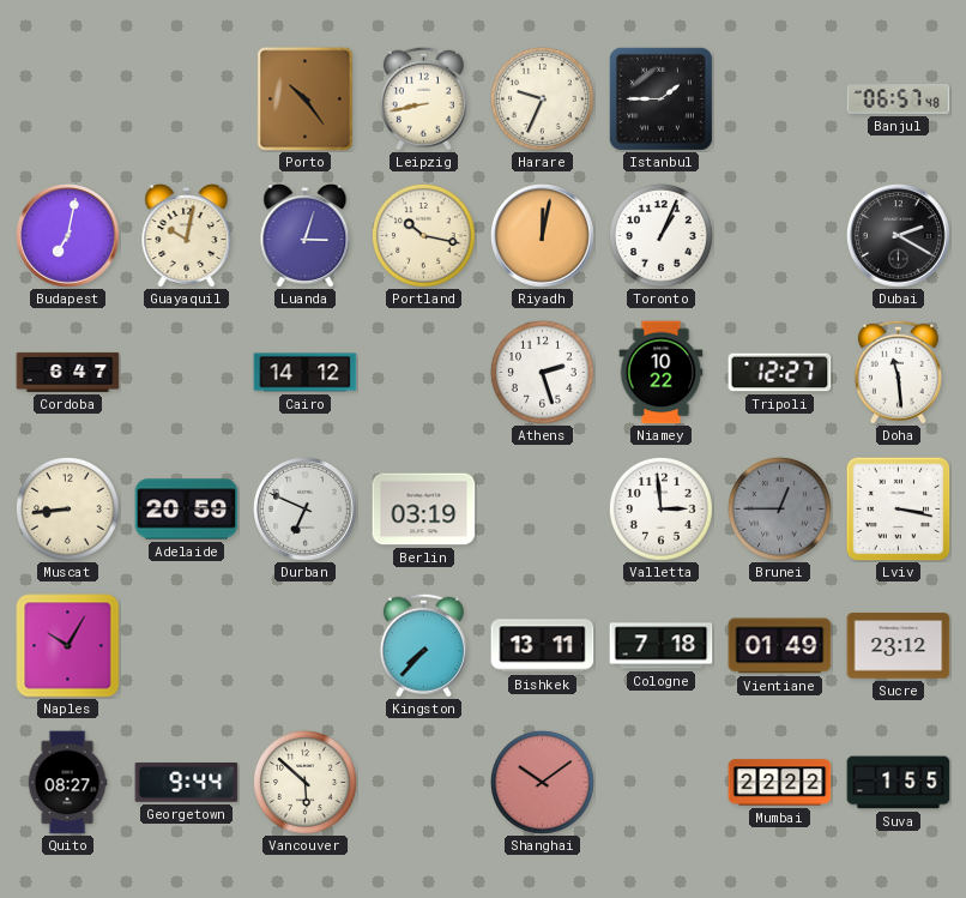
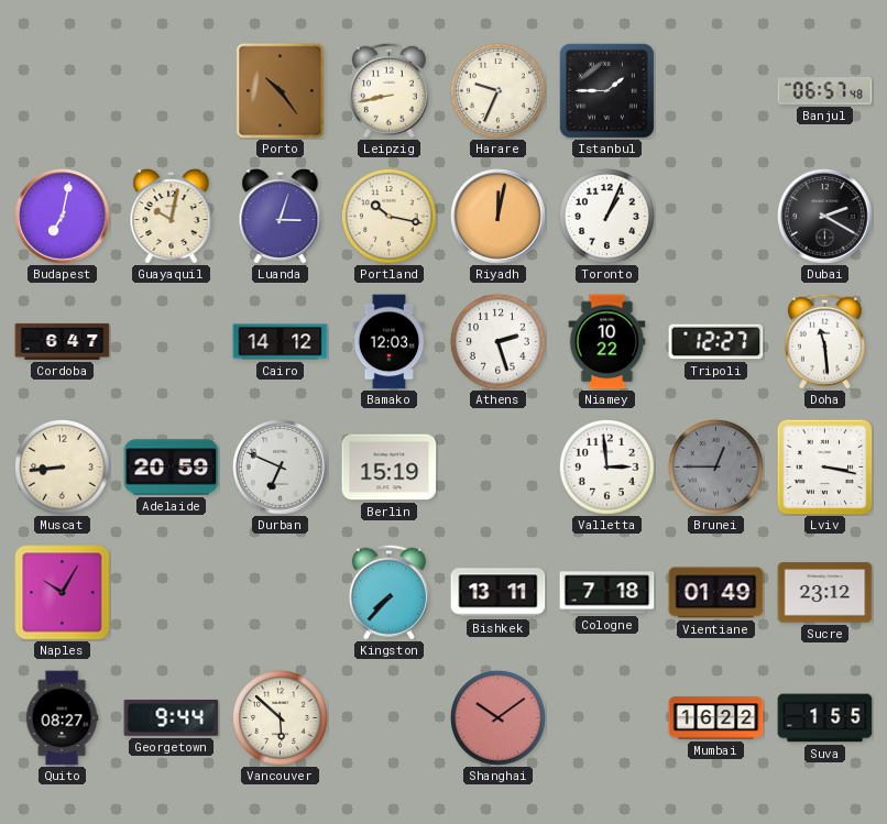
Bamako: none -> 12:03
Berlin: 03:19 -> 15:19
Mumbai: 22:22 -> 16:22
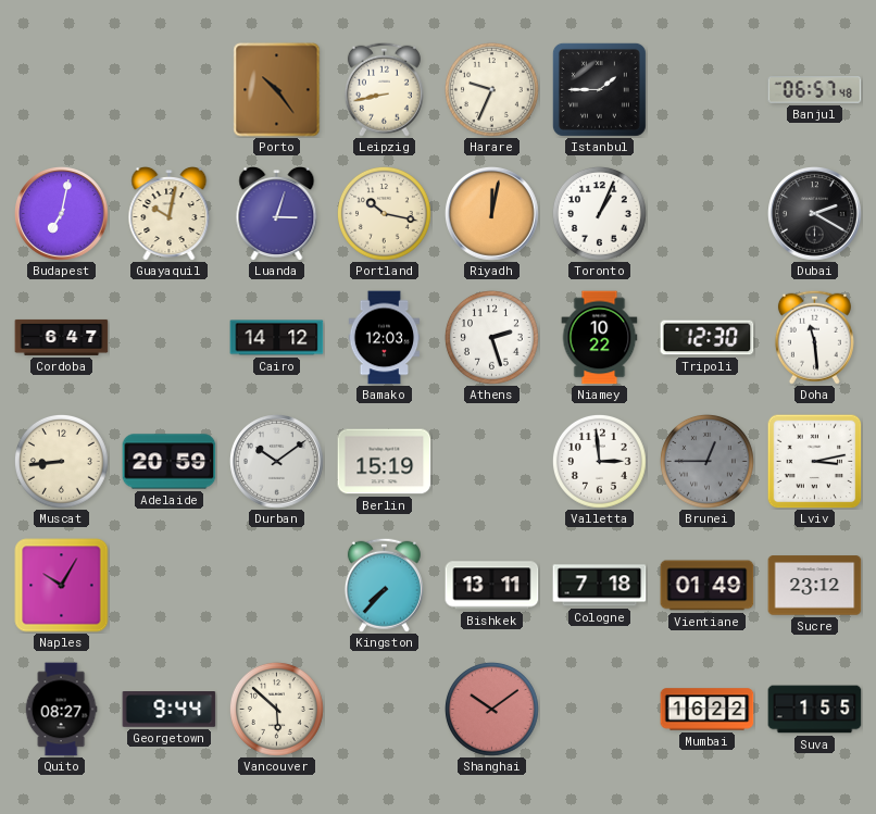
Tripoli: 12:27 -> 12:30
Durban: 6:49 -> 10:09
Lviv: 3:17 -> 3:13
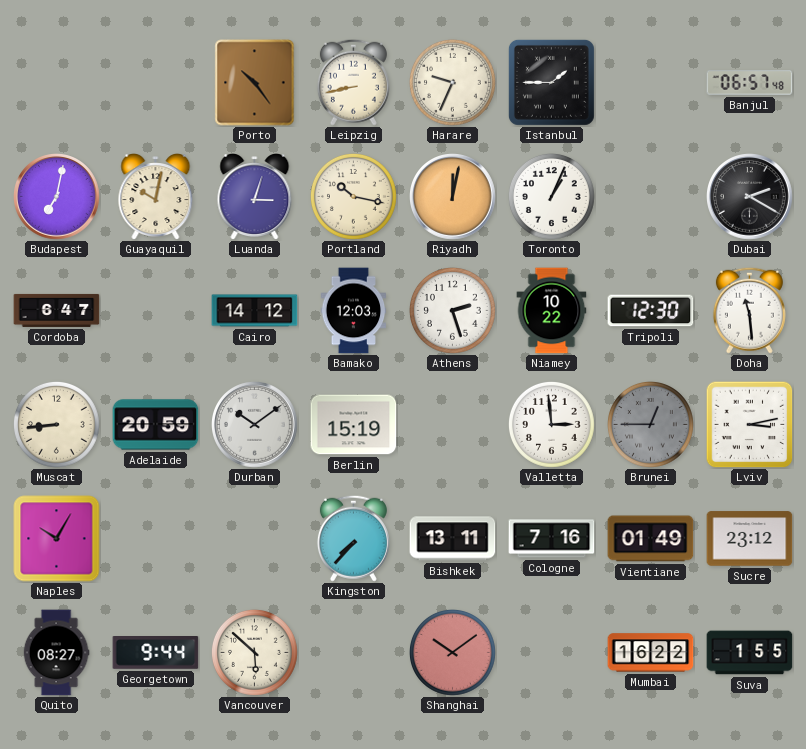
Cologne: 7:18 -> 7:16
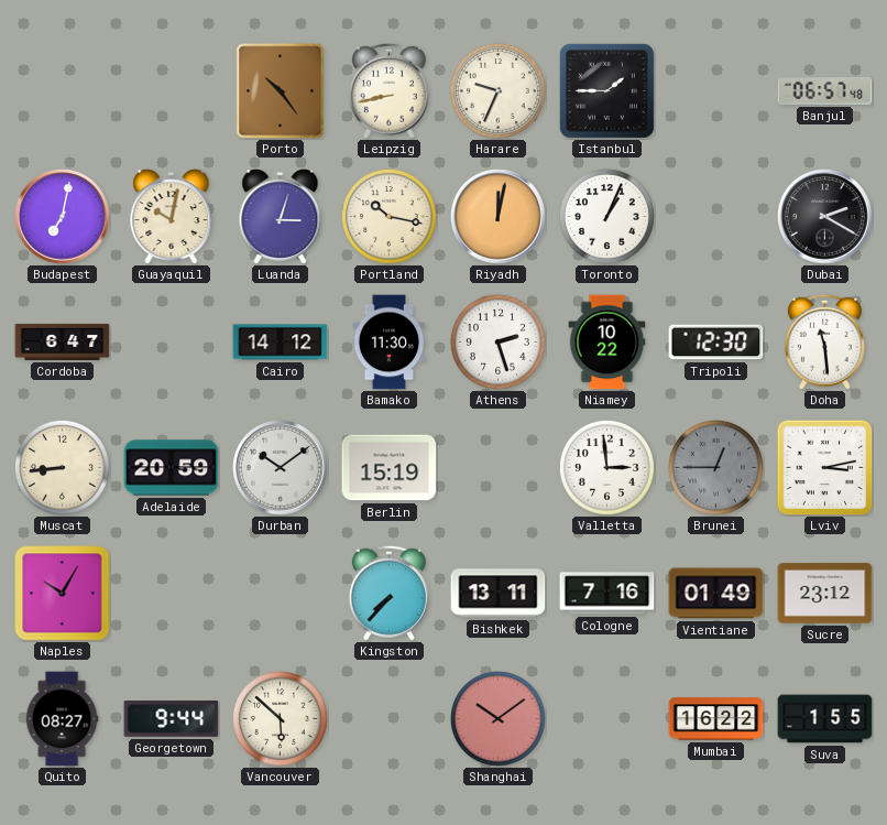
Bamako: 12:03 -> 11:30
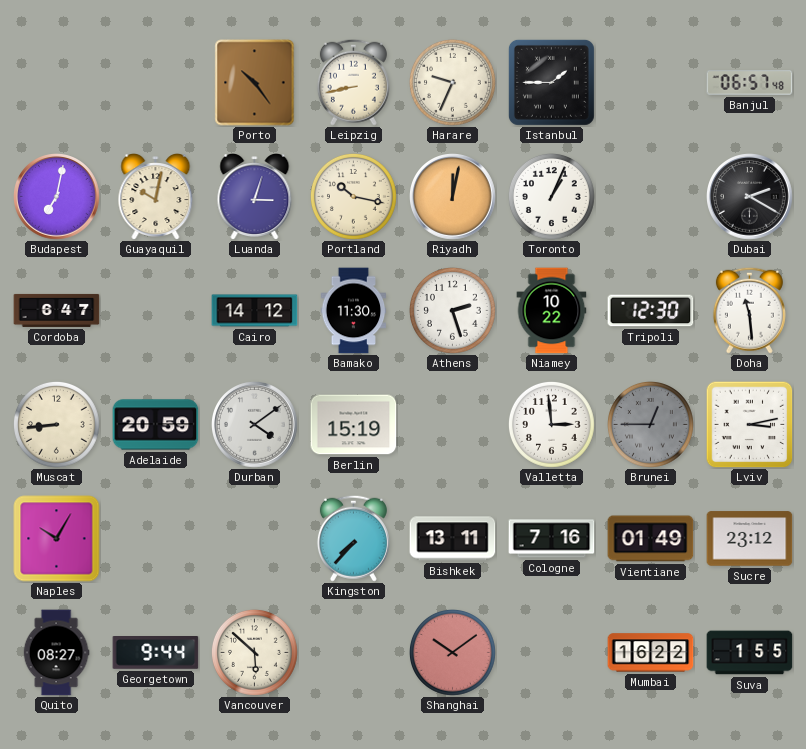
Durban: 10:09 -> 4:09
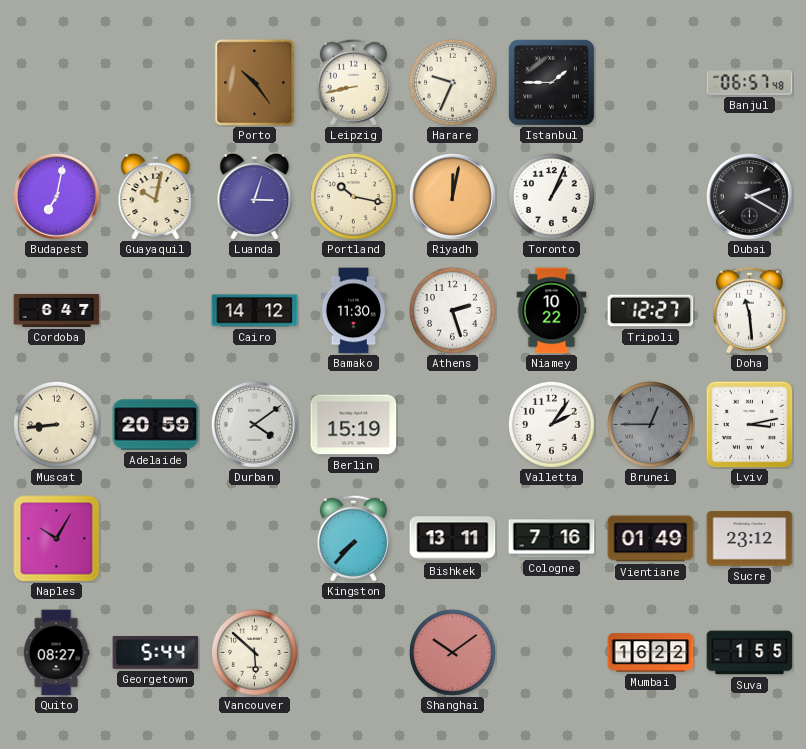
Tripoli: 12:30 -> 12:27
Valletta: 2:59 -> 2:06
Georgetown: 9:44 -> 5:44
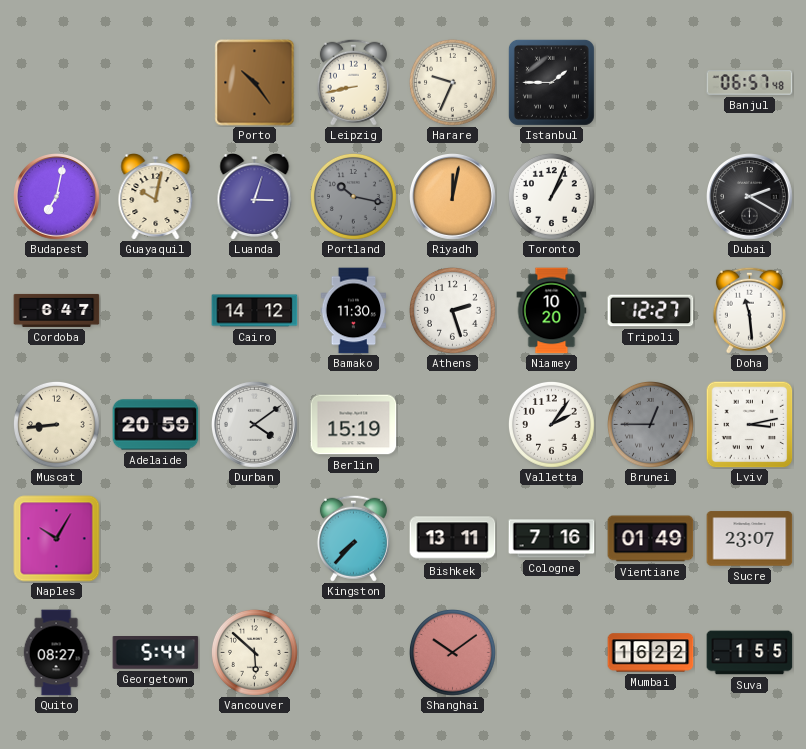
Portland dial: cream -> grey
Niamey: 10:22 -> 10:20
Sucre: 23:12 -> 23:07
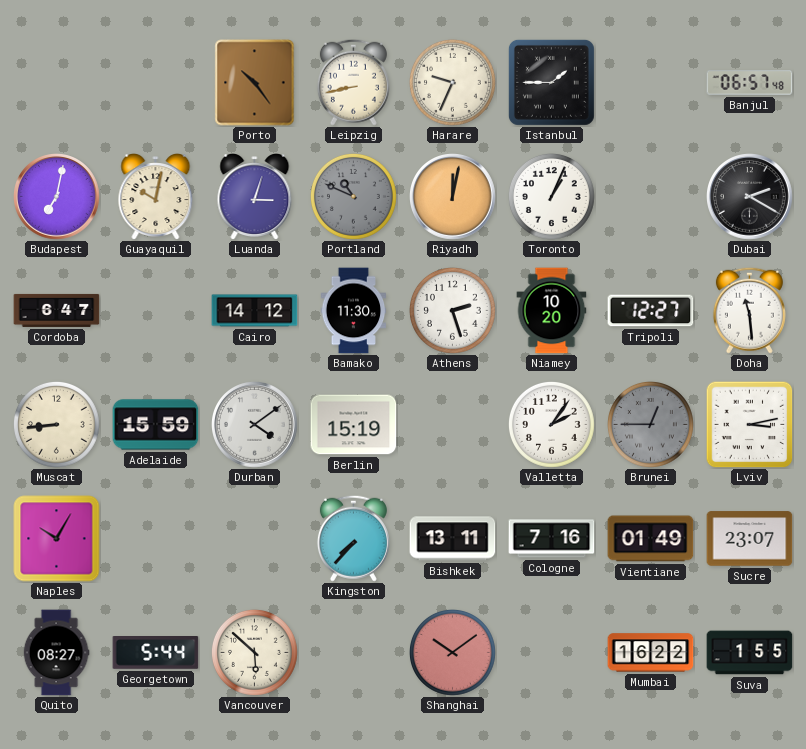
Portland: 10:17 -> 10:49
Adelaide: 20:59 -> 15:59
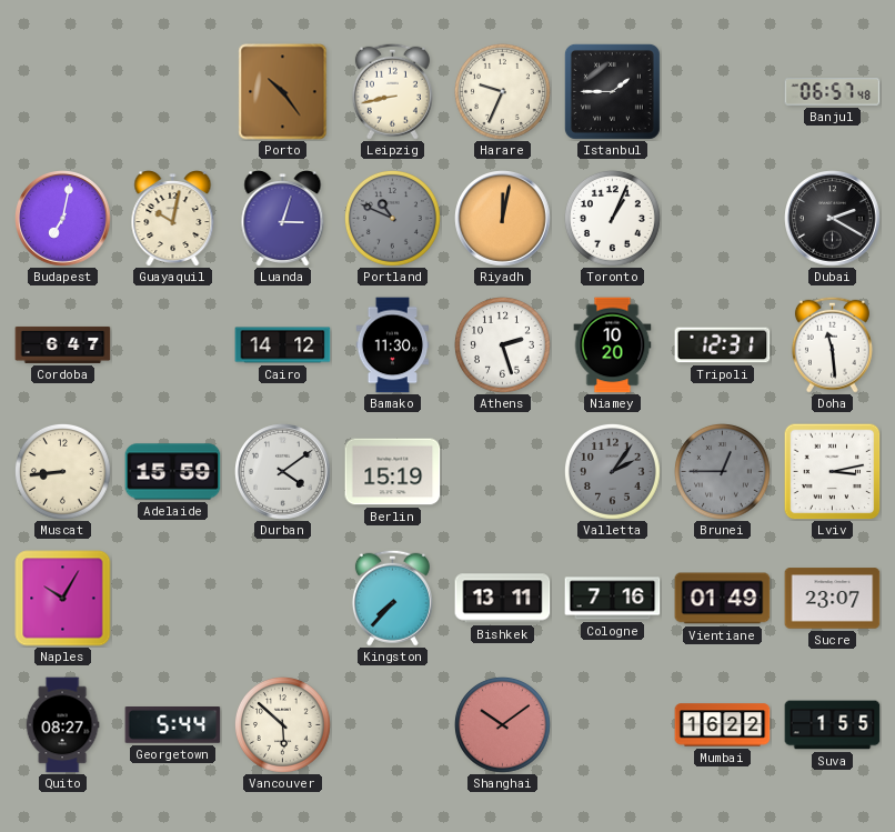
Tripoli: 12:27 -> 12:31
Valletta dial: white -> grey
